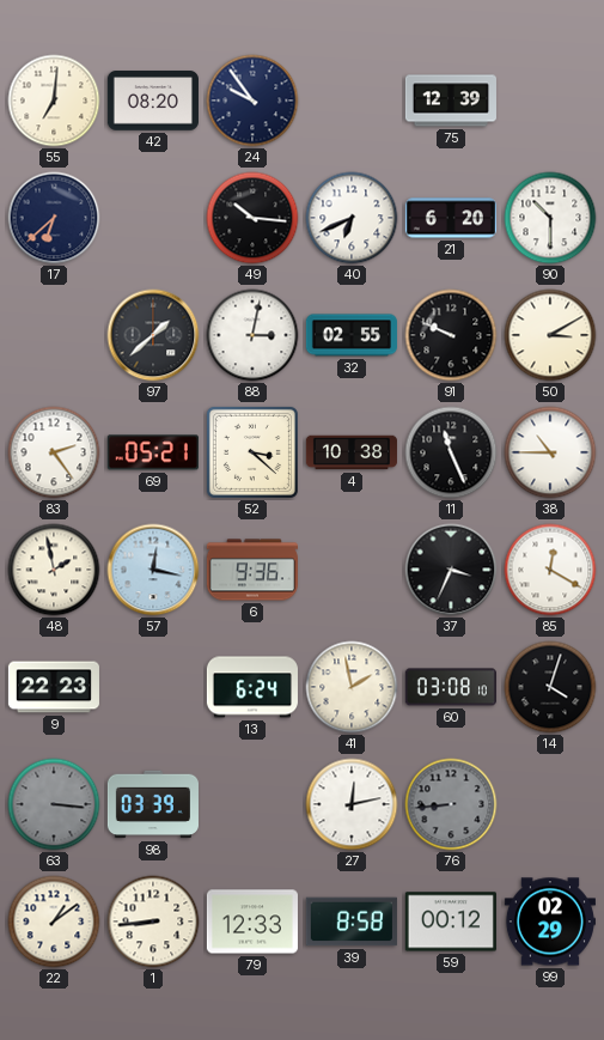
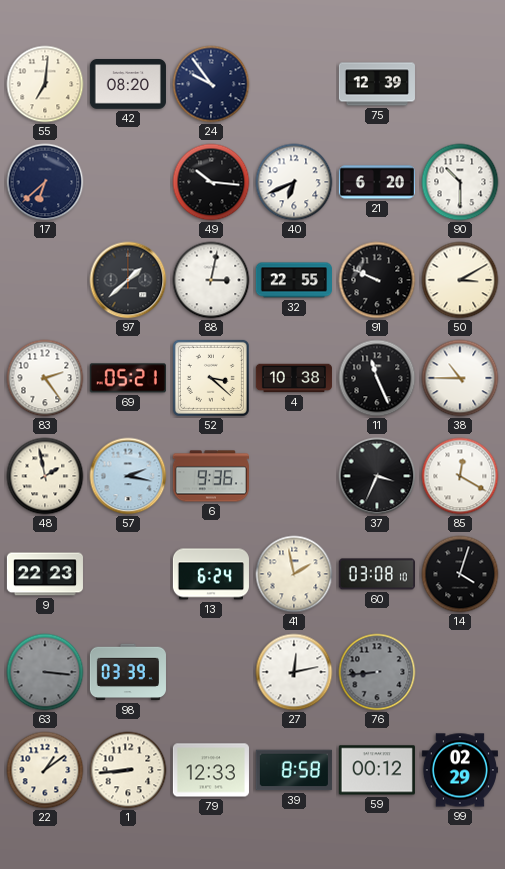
32: 02:55 -> 22:55
57: 12:17 -> 2:17
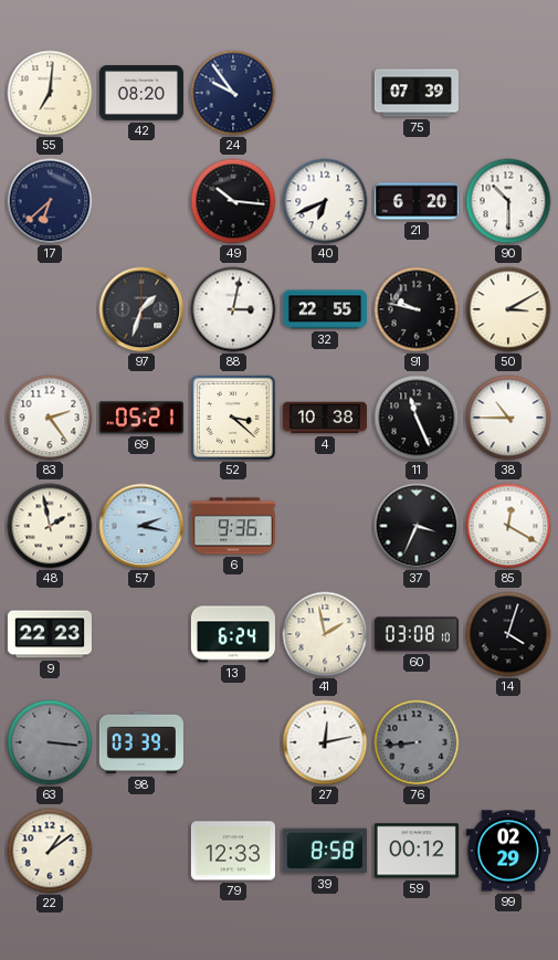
75: 12:39 -> 07:39
97: 1:38 -> 1:33
91: 9:49 -> 9:47
1: 8:44 -> none
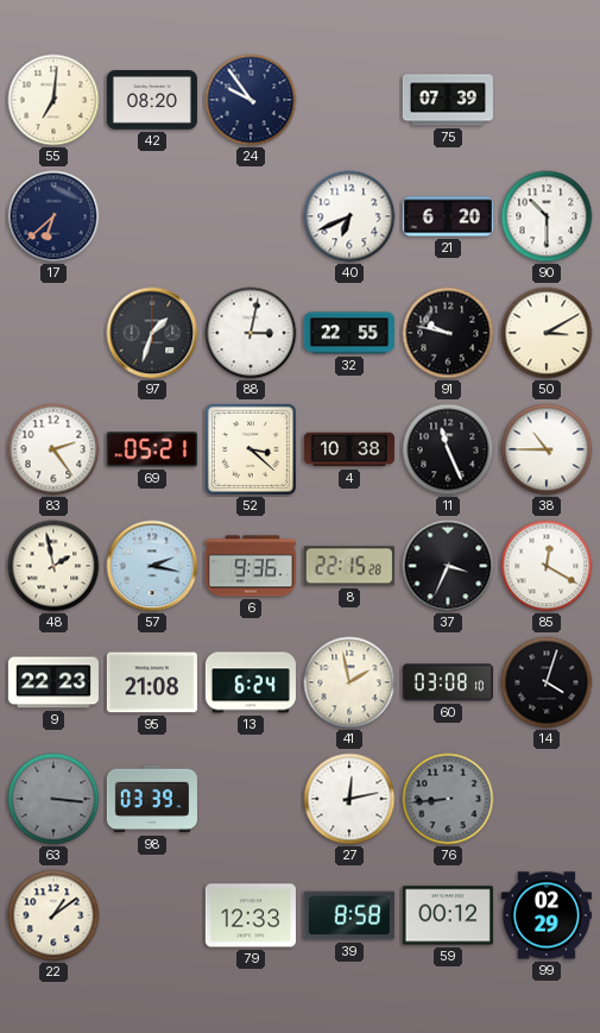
49: 10:16 -> none
8: none -> 22:15
95: none -> 21:08
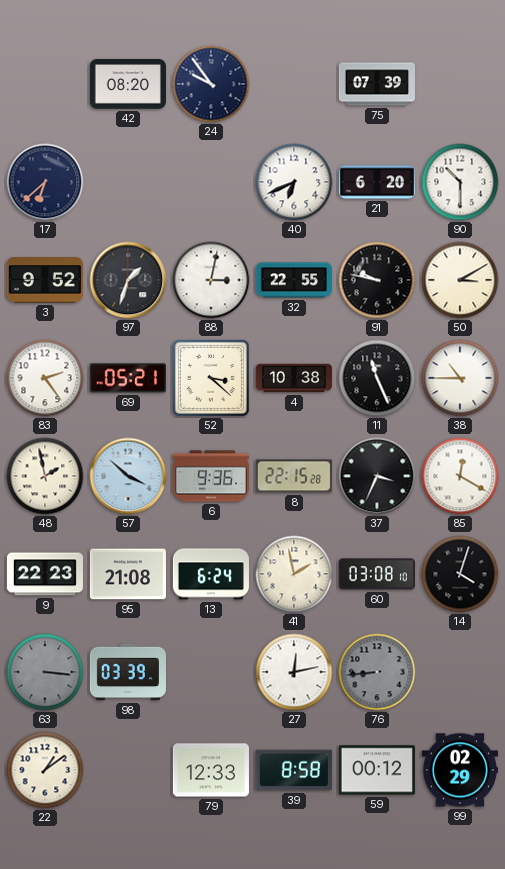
55: 7:01 -> none
3: none -> 9:52
57: 2:17 -> 3:52
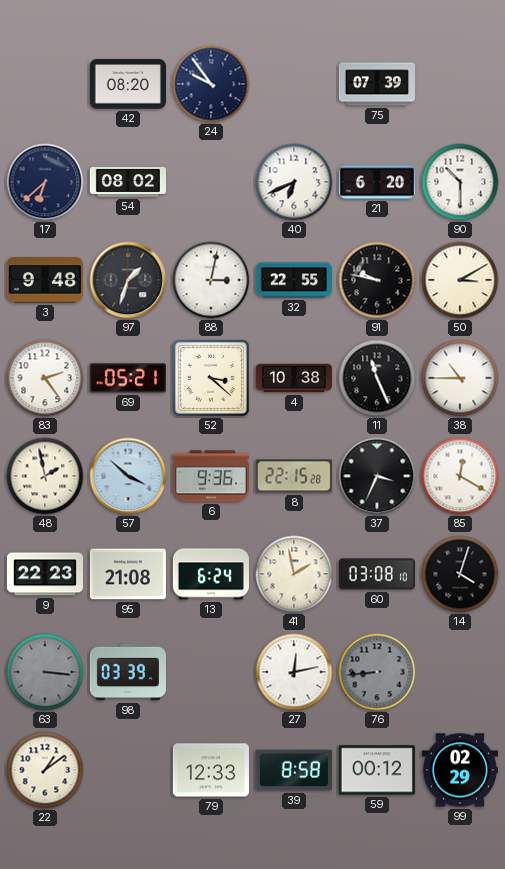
54: none -> 08:02
3: 9:52 -> 9:48
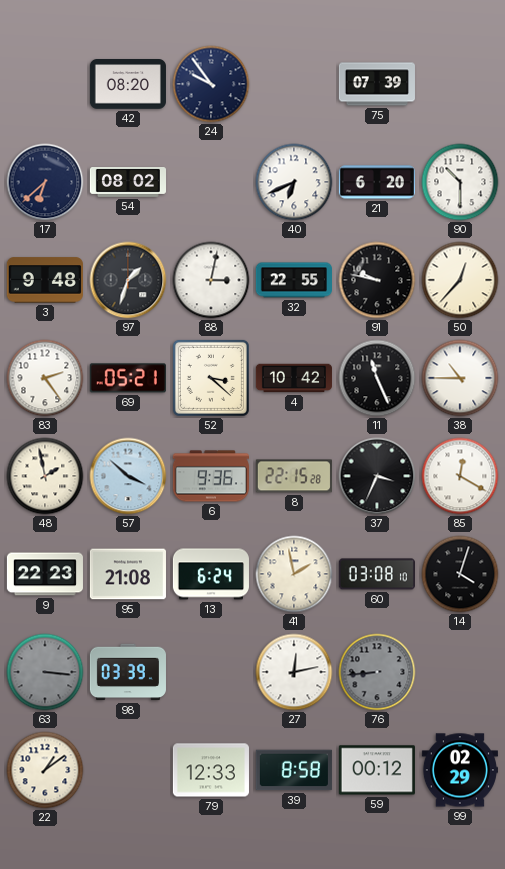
50: 3:10 -> 12:37
4: 10:38 -> 10:42
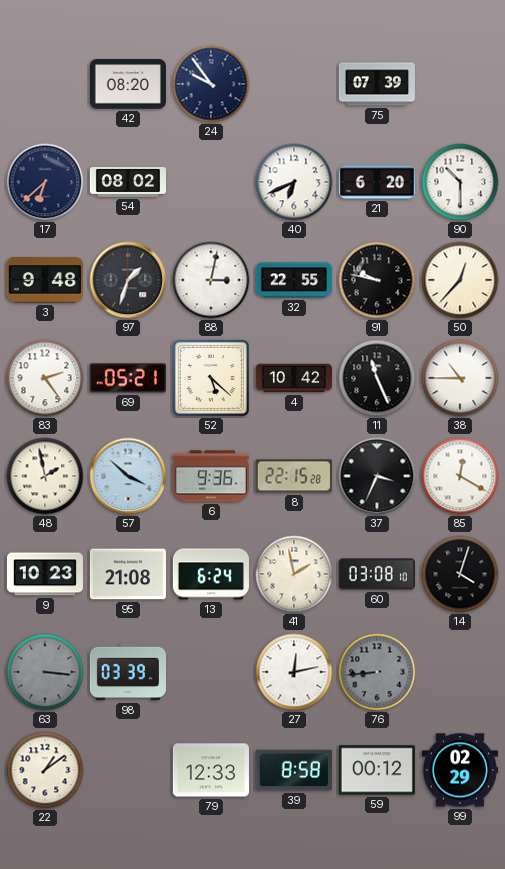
52: 3:22 -> 5:22
9: 22:23 -> 10:23
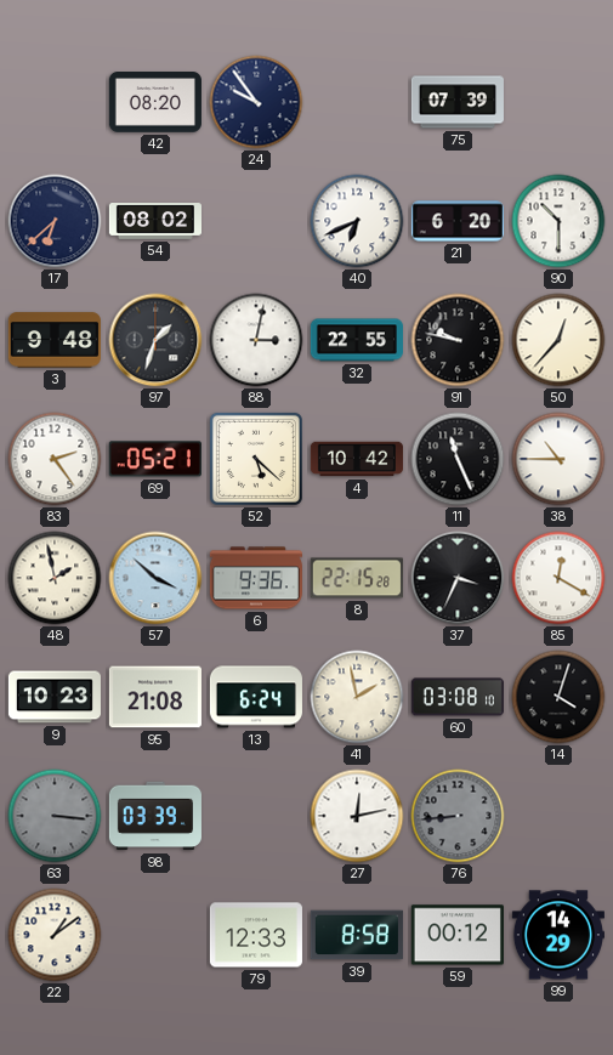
99: 02:29 -> 14:29
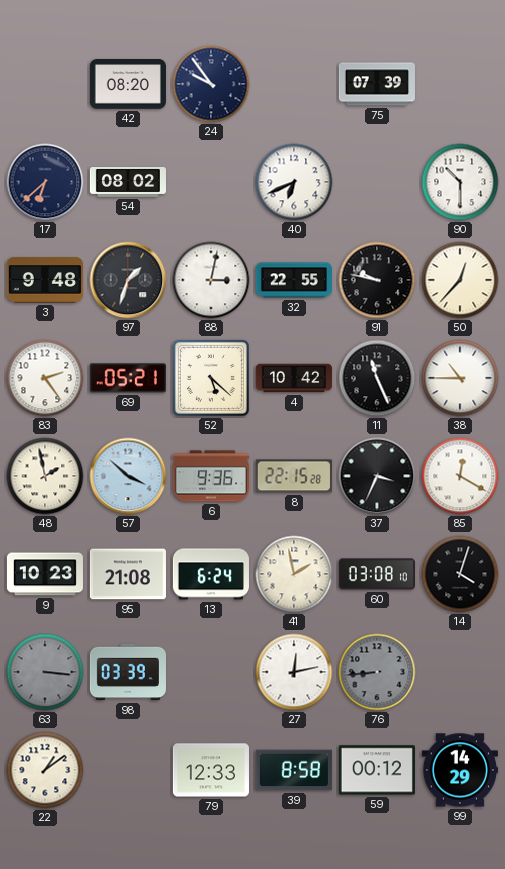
21: 6:20 -> none
